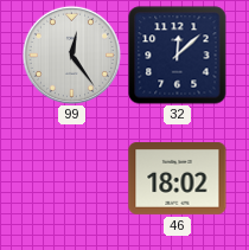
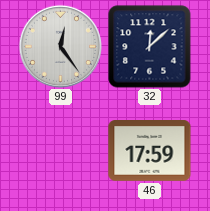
46: 18:02 -> 17:59
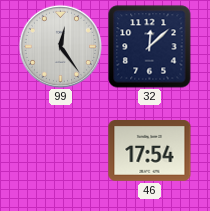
46: 17:59 -> 17:54
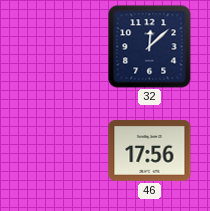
99: 12:24 -> none
46: 17:54 -> 17:56
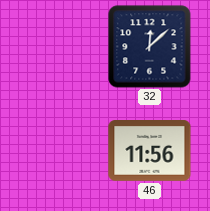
46: 17:56 -> 11:56
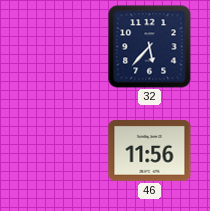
32: 12:08 -> 5:37
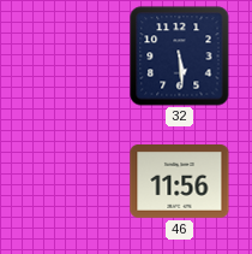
32: 5:37 -> 5:29
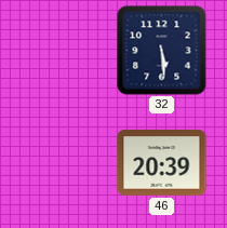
46: 11:56 -> 20:39
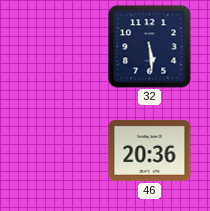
46: 20:39 -> 20:36
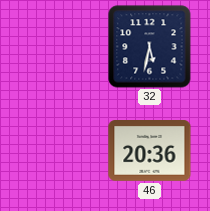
32: 5:29 -> 5:32
